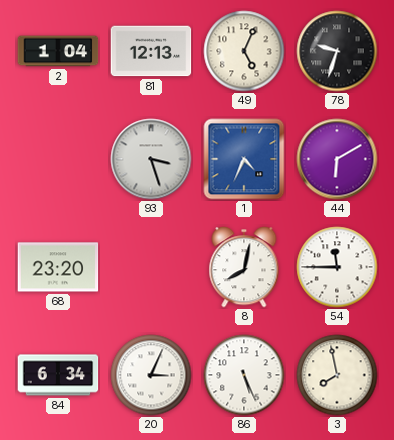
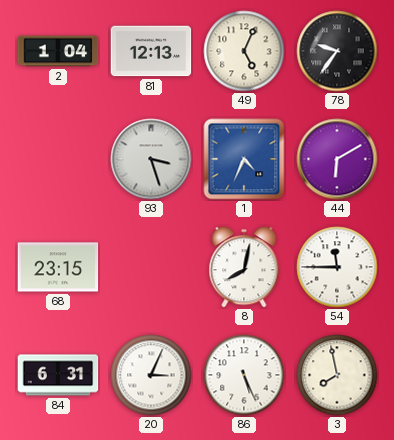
78: 9:33 -> 9:36
68: 23:20 -> 23:15
84: 6:34 -> 6:31
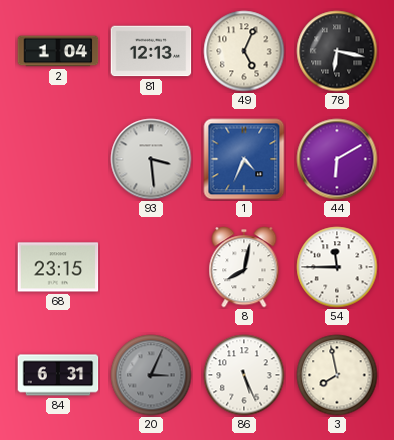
78: 9:36 -> 6:17
93: 3:27 -> 3:29
20 dial: white -> grey
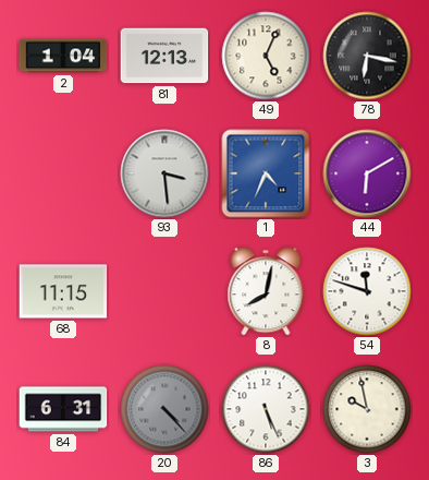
68: 23:15 -> 11:15
54: 11:45 -> 11:48
20: 3:04 -> 4:23
3: 7:58 -> 9:58
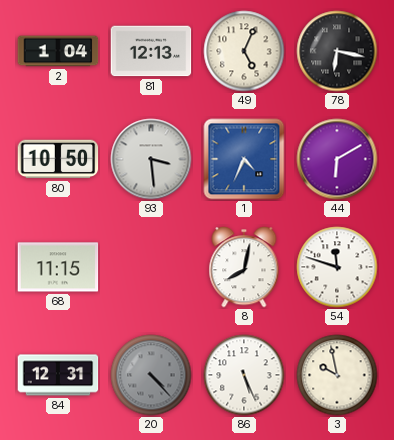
80: none -> 10:50
84: 6:31 -> 12:31
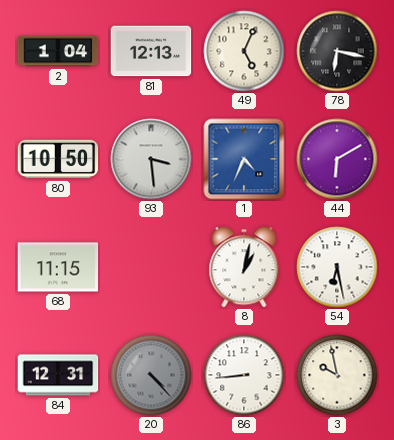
8: 8:02 -> 1:02
54: 11:48 -> 6:28
86: 5:26 -> 8:44
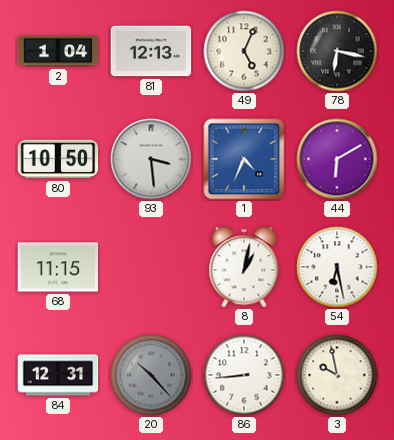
20: 4:23 -> 10:23
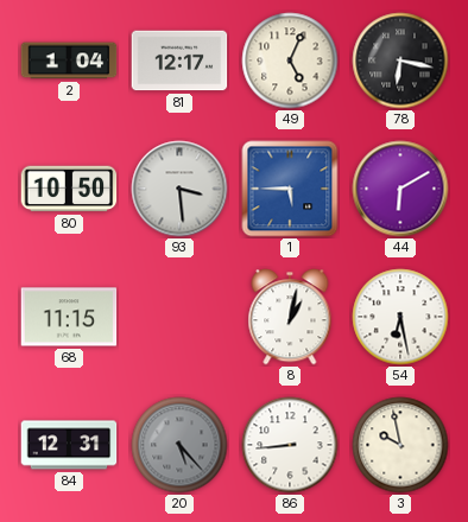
81: 12:13 -> 12:17
1: 4:34 -> 5:45
20: 10:23 -> 5:23
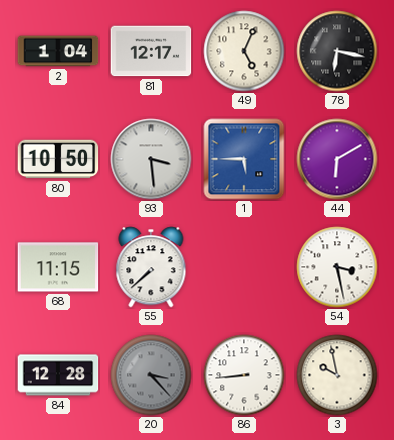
55: none -> 7:38
8: 1:02 -> none
54: 6:28 -> 3:28
84: 12:31 -> 12:28
20: 5:23 -> 3:23
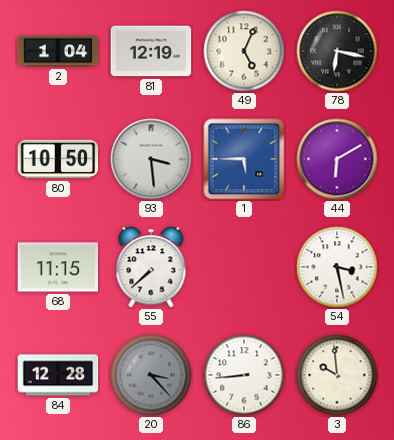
81: 12:17 -> 12:19
3: 9:58 -> 9:59
